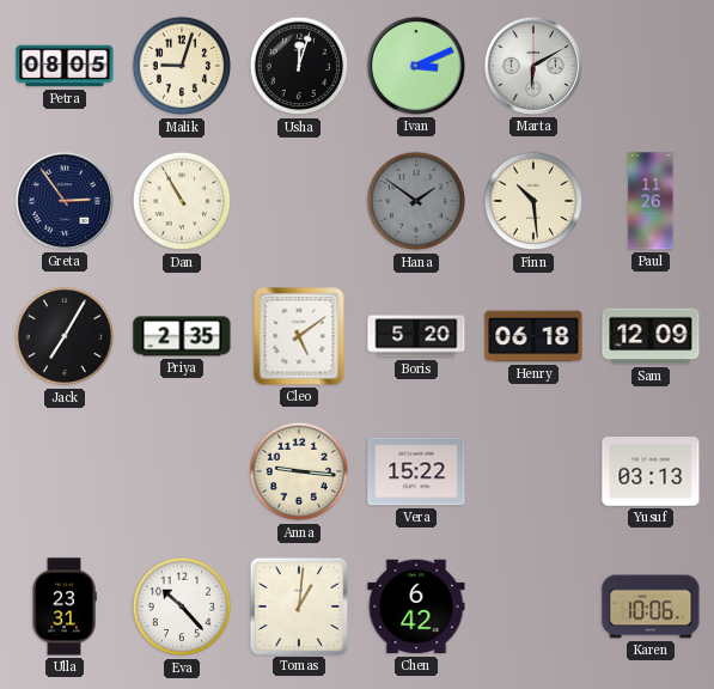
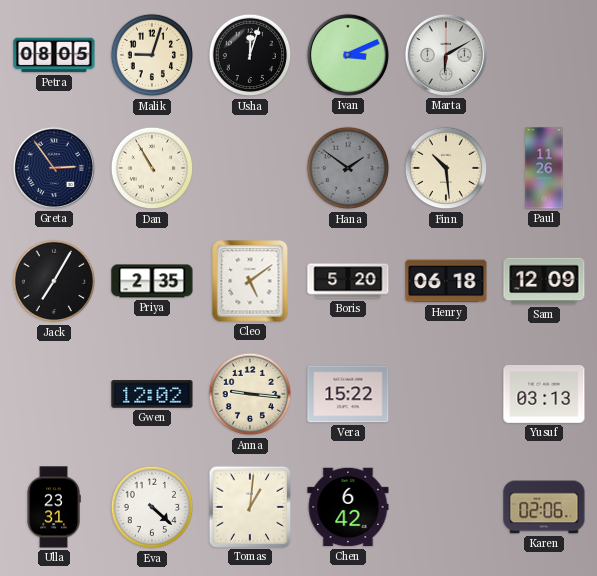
Gwen: none -> 12:02
Eva: 10:23 -> 4:22
Karen: 10:06 -> 02:06
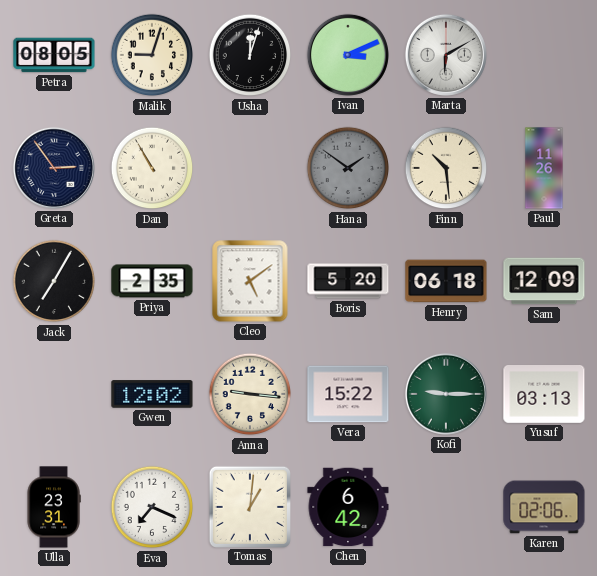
Kofi: none -> 9:15
Eva: 4:22 -> 7:19
